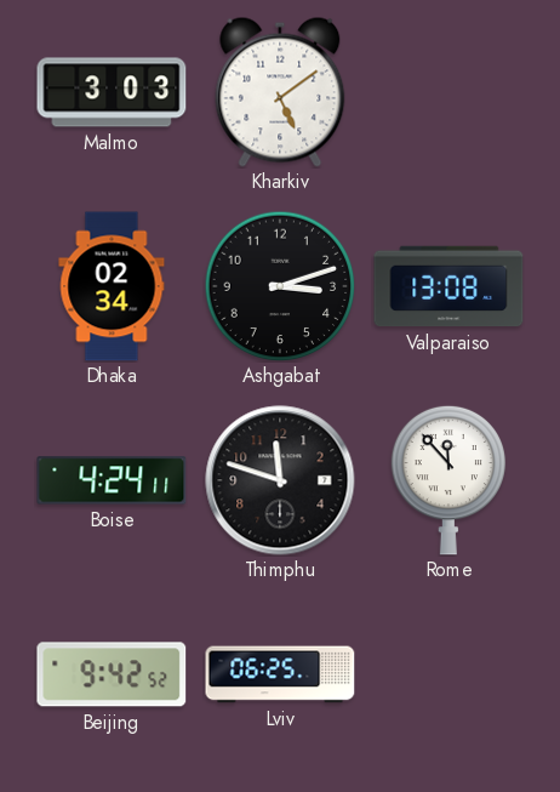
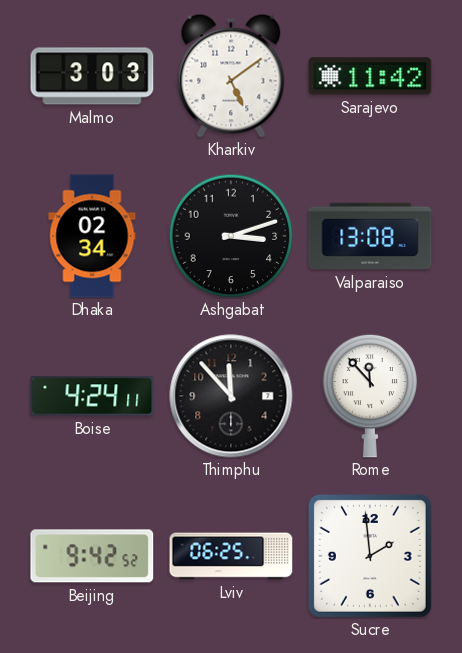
Sarajevo: none -> 11:42
Thimphu: 11:48 -> 11:53
Sucre: none -> 1:59
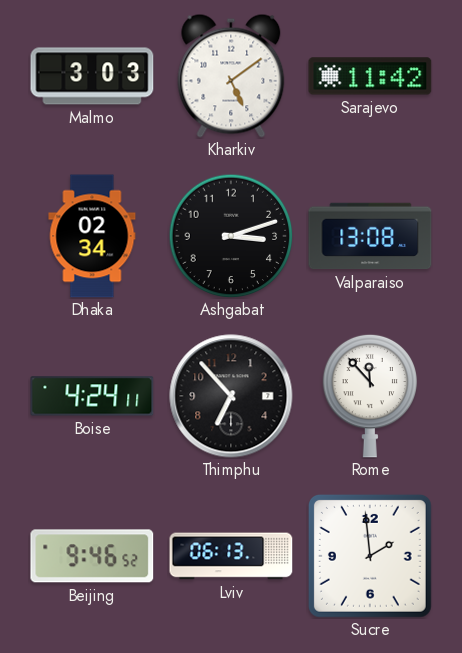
Thimphu: 11:53 -> 6:53
Beijing: 9:42 -> 9:46
Lviv: 06:25 -> 06:13
